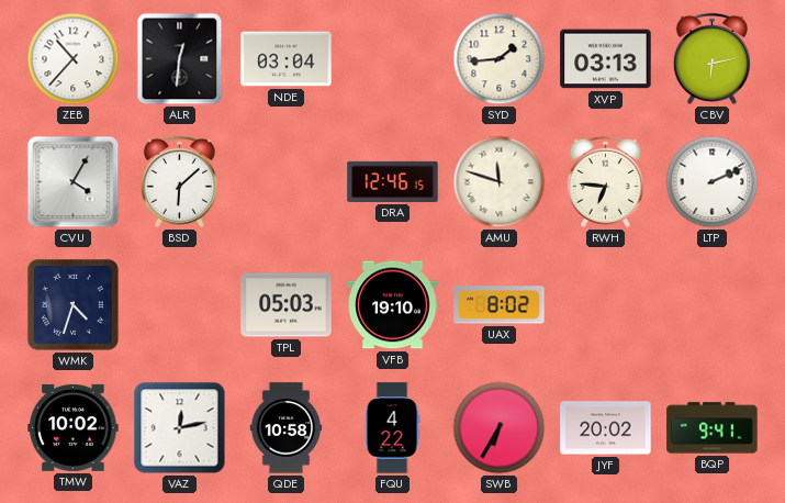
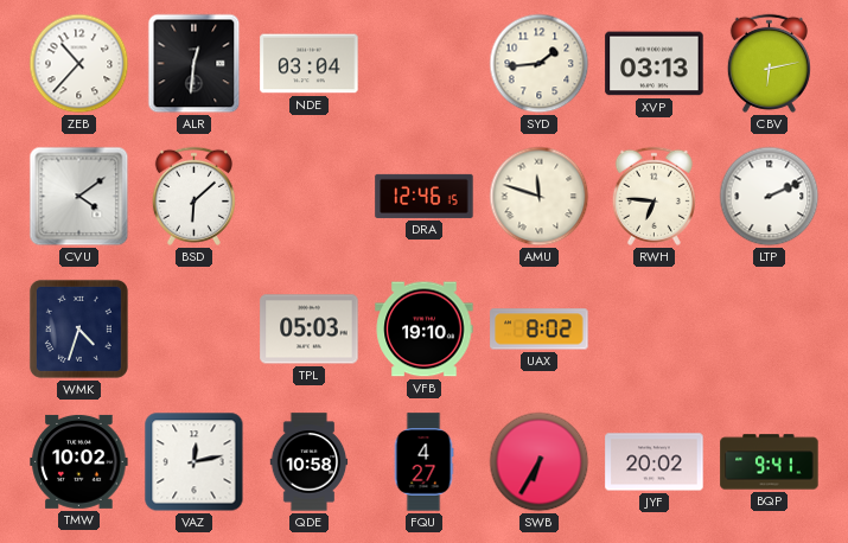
CVU: 4:05 -> 4:09
FQU: 4:22 -> 4:27
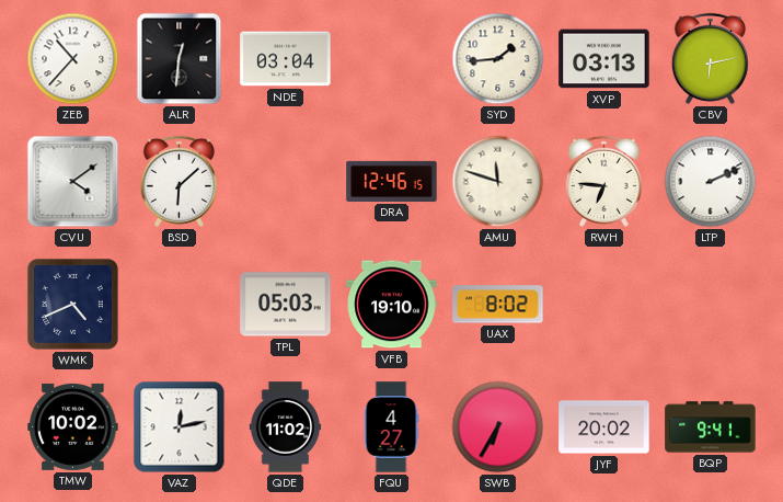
WMK: 4:33 -> 4:41
QDE: 10:58 -> 11:02
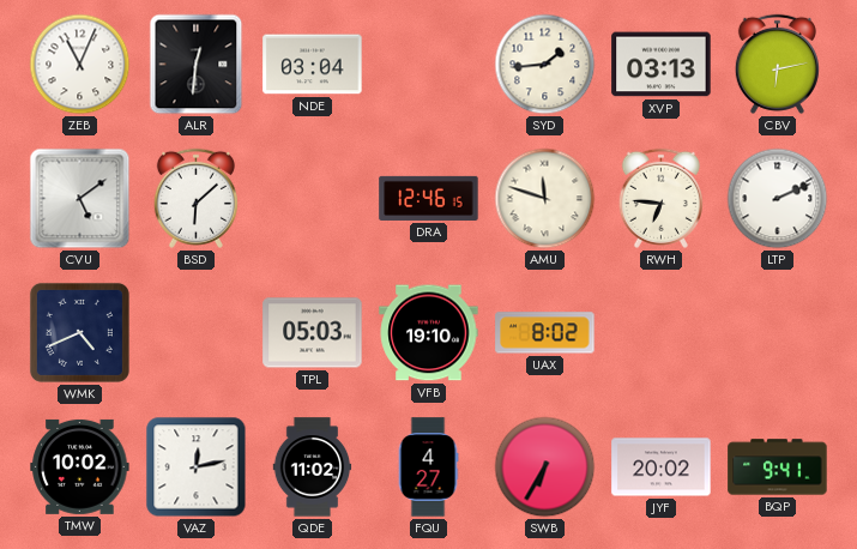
ZEB: 10:37 -> 11:04
CVU: 4:09 -> 5:09
